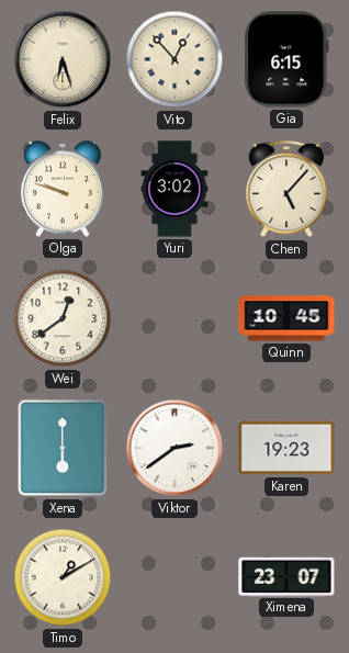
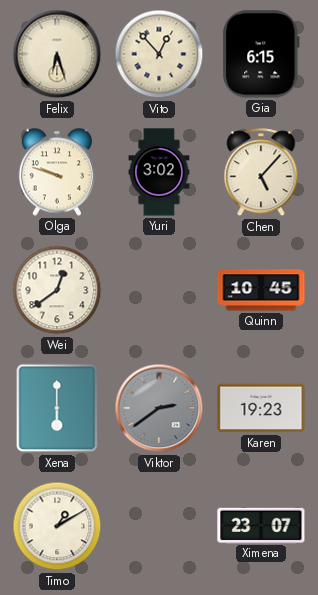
Viktor dial: white -> grey
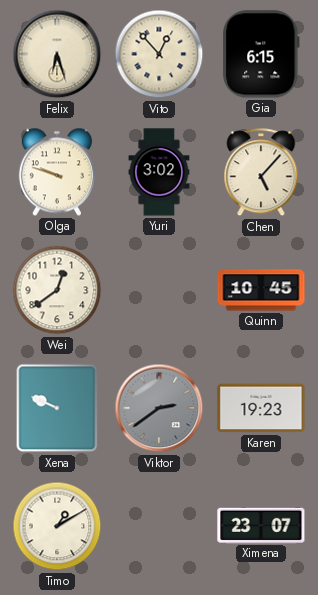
Xena: 6:00 -> 9:49
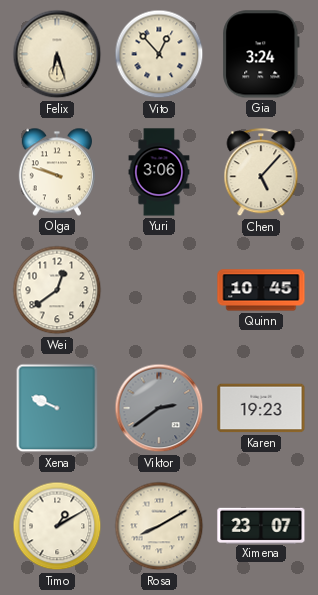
Gia: 6:15 -> 3:24
Yuri: 3:02 -> 3:06
Rosa: none -> 8:10
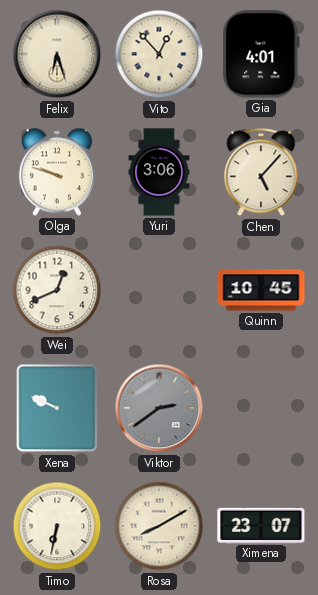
Gia: 3:24 -> 4:01
Wei: 12:39 -> 12:41
Karen: 19:23 -> none
Timo: 1:10 -> 6:32
